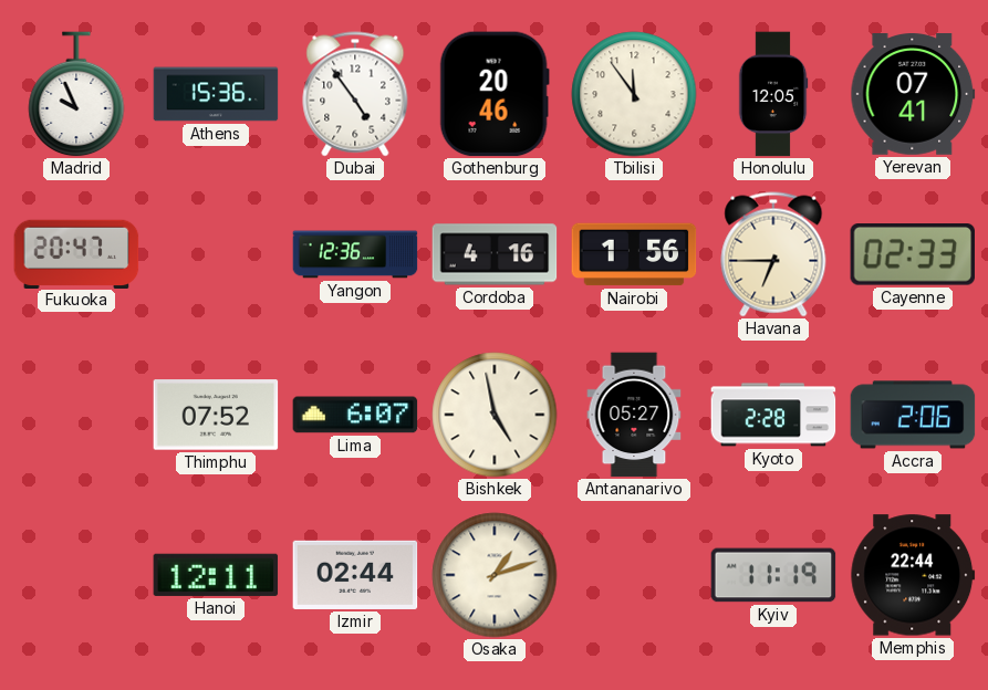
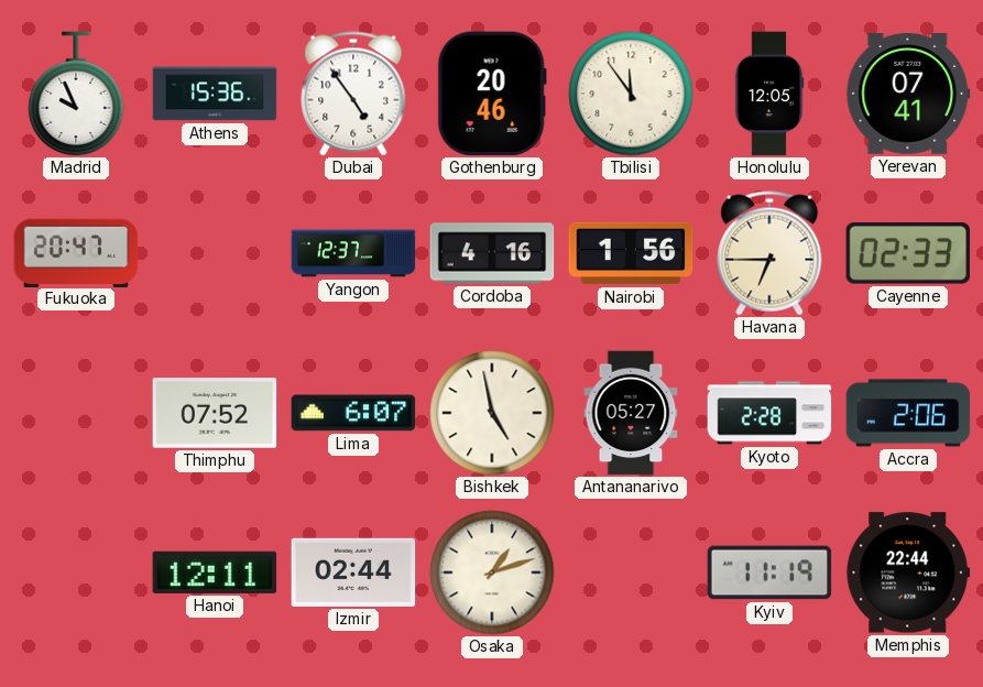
Yangon: 12:36 -> 12:37
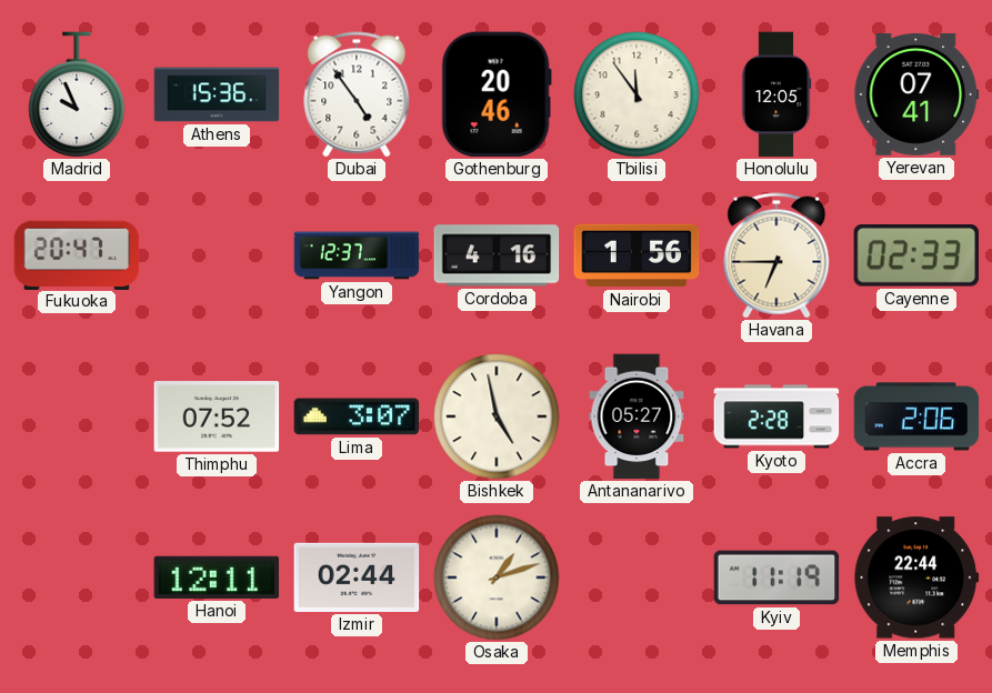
Lima: 6:07 -> 3:07
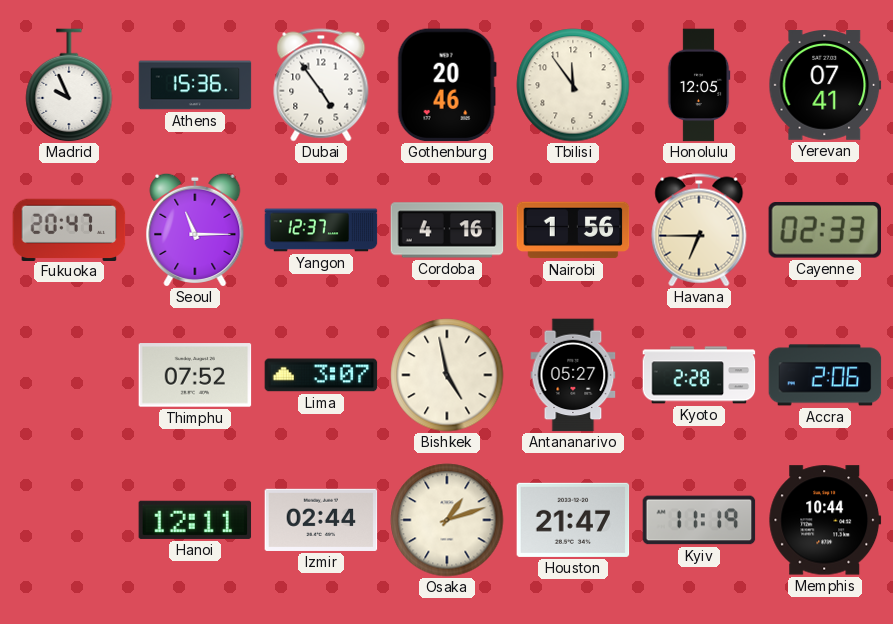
Seoul: none -> 11:15
Houston: none -> 21:47
Memphis: 22:44 -> 10:44
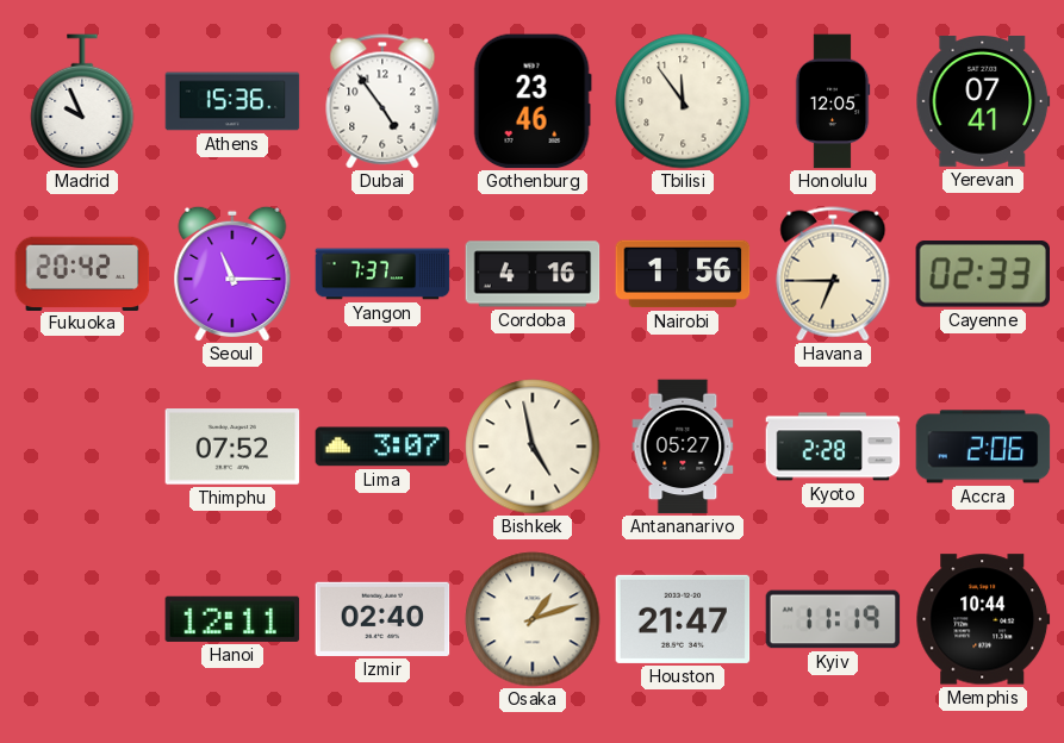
Gothenburg: 20:46 -> 23:46
Fukuoka: 20:47 -> 20:42
Yangon: 12:37 -> 7:37
Izmir: 02:44 -> 02:40
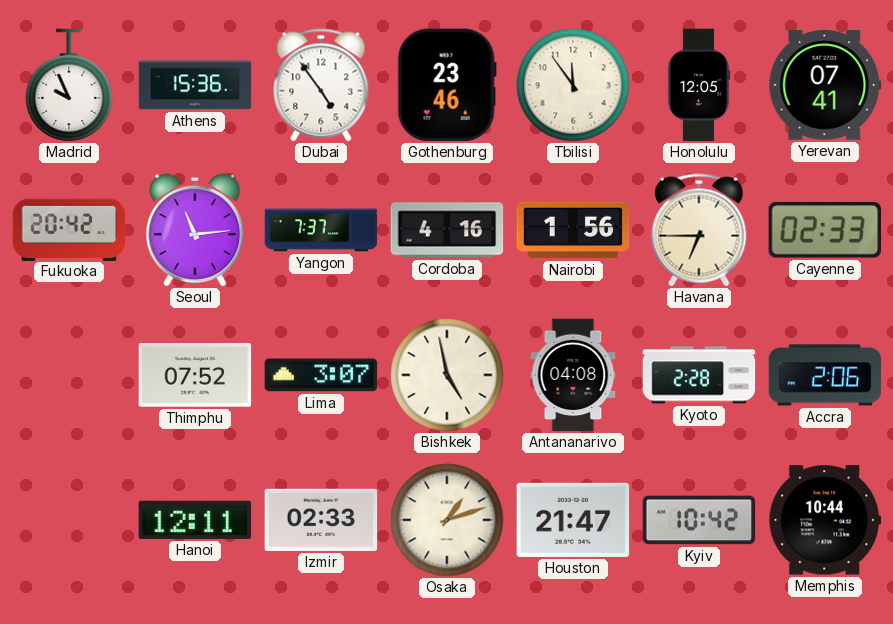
Seoul: 11:15 -> 11:14
Antananarivo: 05:27 -> 04:08
Izmir: 02:40 -> 02:33
Kyiv: 11:19 -> 10:42
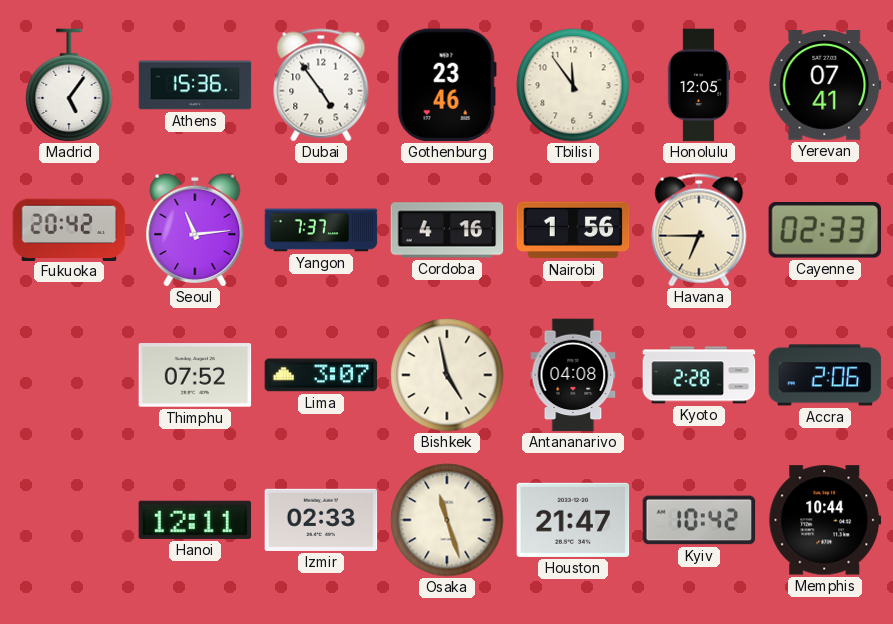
Madrid: 9:56 -> 5:06
Osaka: 1:12 -> 11:27
